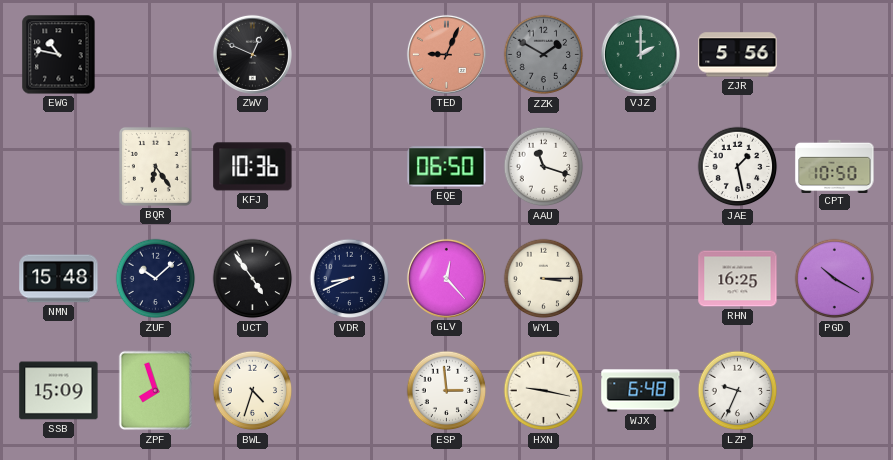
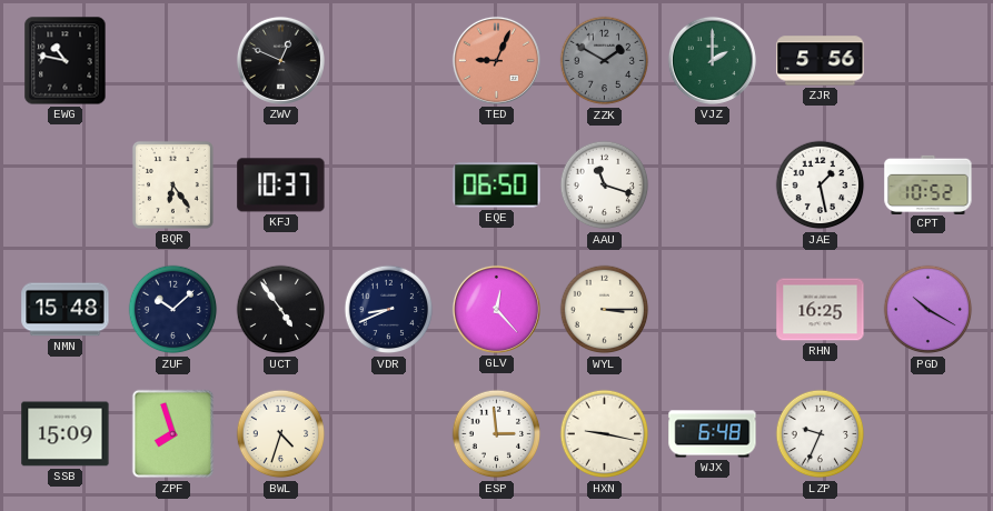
KFJ: 10:36 -> 10:37
CPT: 10:50 -> 10:52
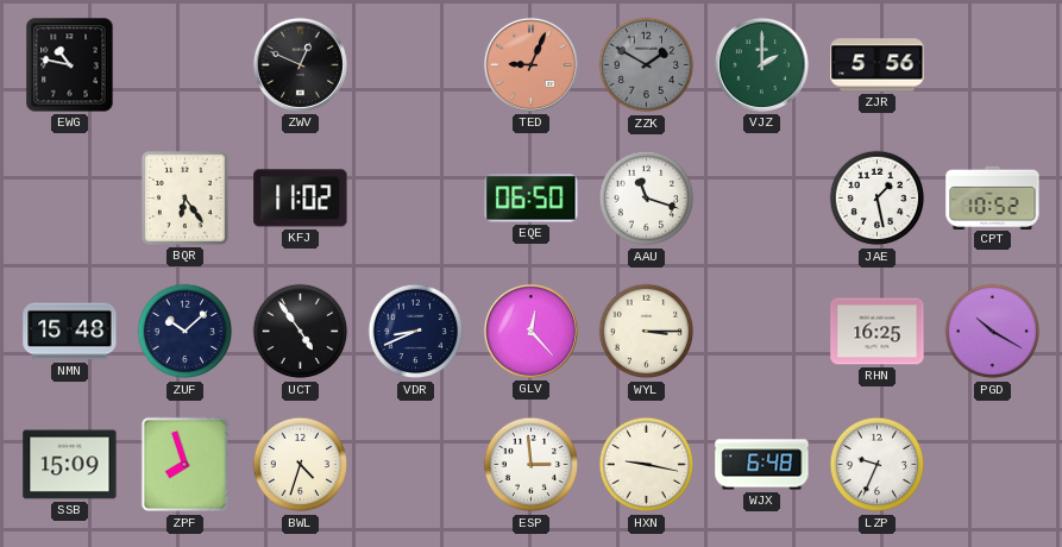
KFJ: 10:37 -> 11:02
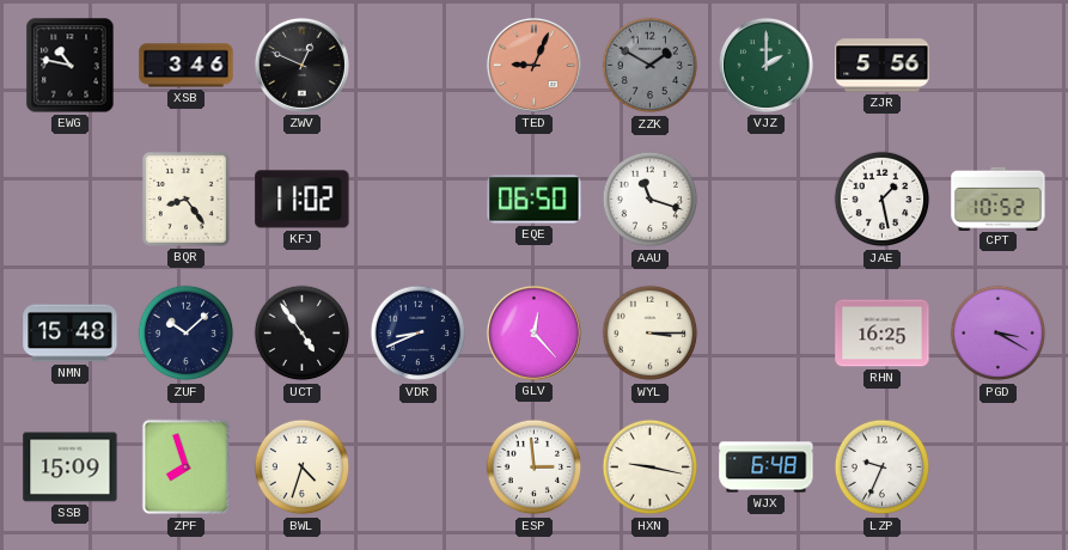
XSB: none -> 3:46
BQR: 6:24 -> 8:24
PGD: 10:20 -> 3:20
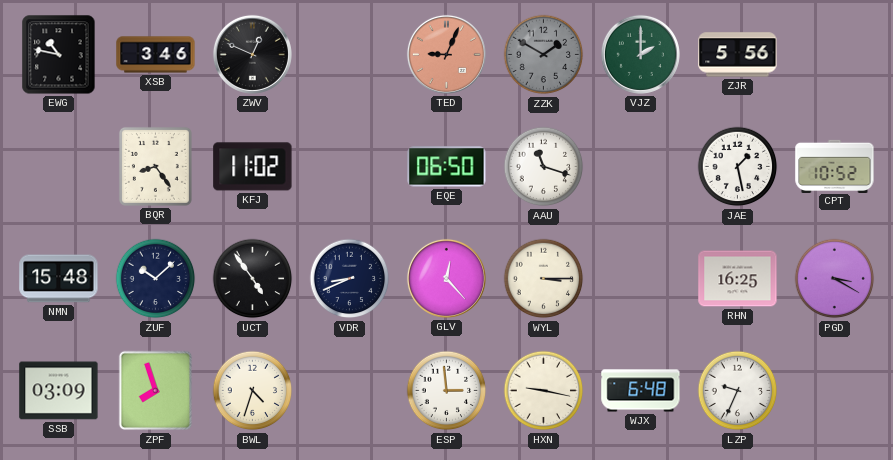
SSB: 15:09 -> 03:09
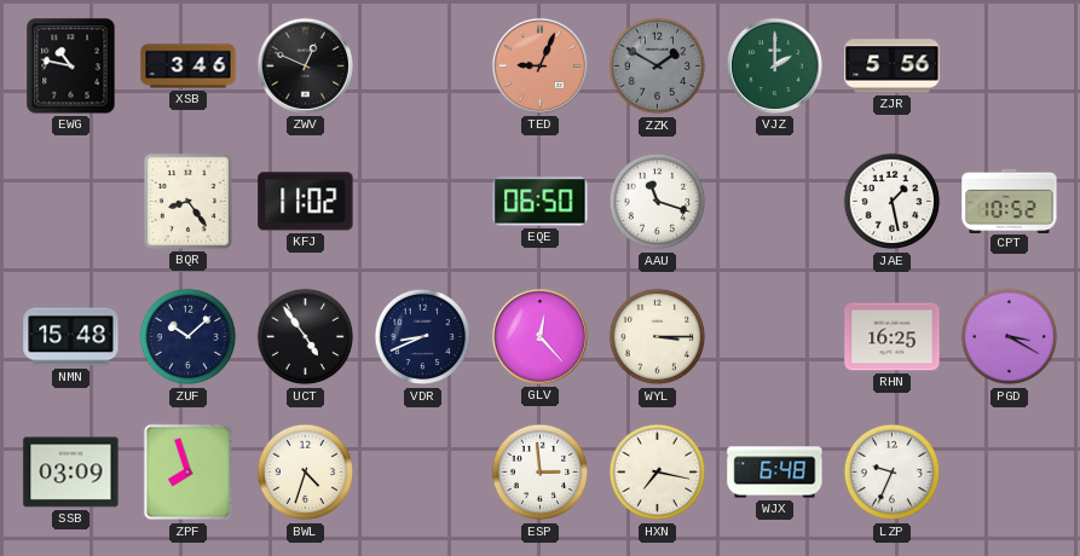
HXN: 9:17 -> 7:17
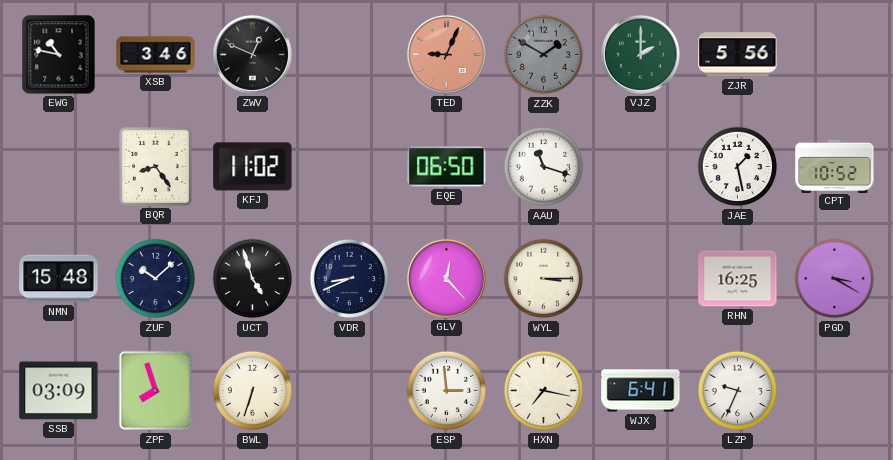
UCT: 4:54 -> 4:57
BWL: 4:33 -> 6:33
WJX: 6:48 -> 6:41
